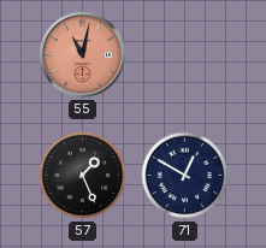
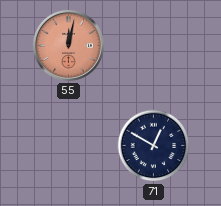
55: 11:02 -> 12:02
57: 1:26 -> none
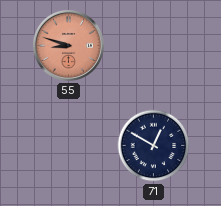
55: 12:02 -> 8:48
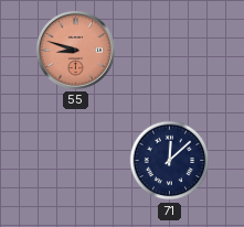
71: 12:50 -> 12:08
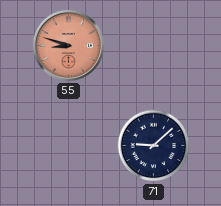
71: 12:08 -> 9:08
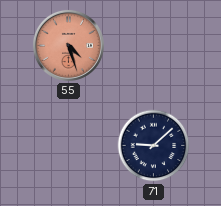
55: 8:48 -> 4:27
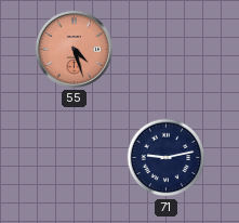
71: 9:08 -> 9:13
